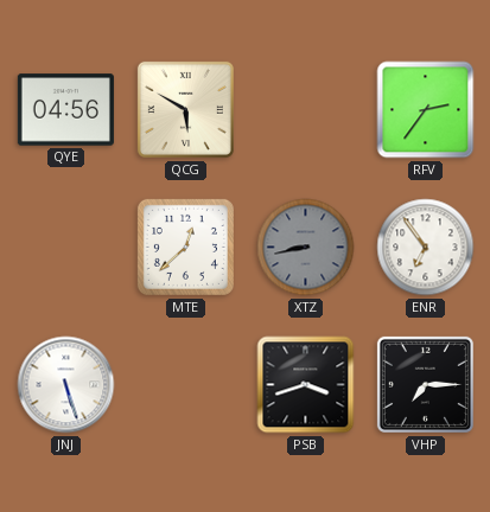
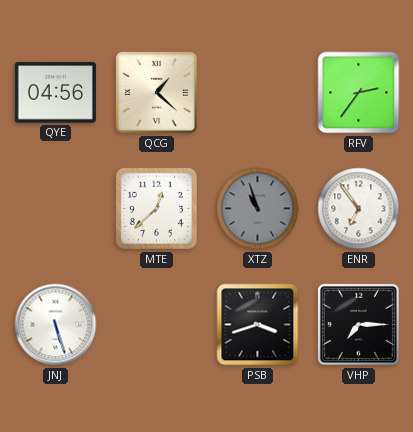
QCG: 5:50 -> 1:22
XTZ: 8:43 -> 10:57
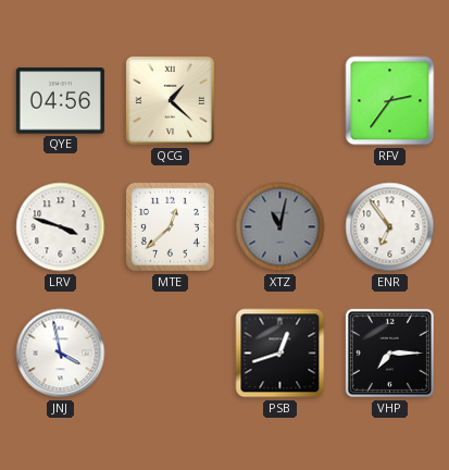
LRV: none -> 3:48
XTZ: 10:57 -> 11:02
JNJ: 5:27 -> 3:58
PSB: 3:42 -> 12:42
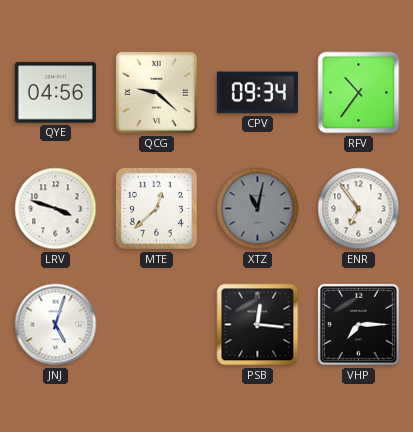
QCG: 1:22 -> 9:22
CPV: none -> 09:34
RFV: 2:36 -> 10:36
JNJ: 3:58 -> 5:03
PSB: 12:42 -> 12:16
